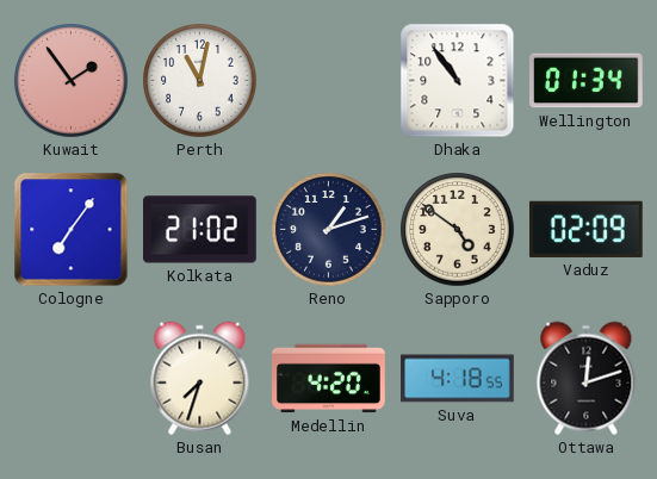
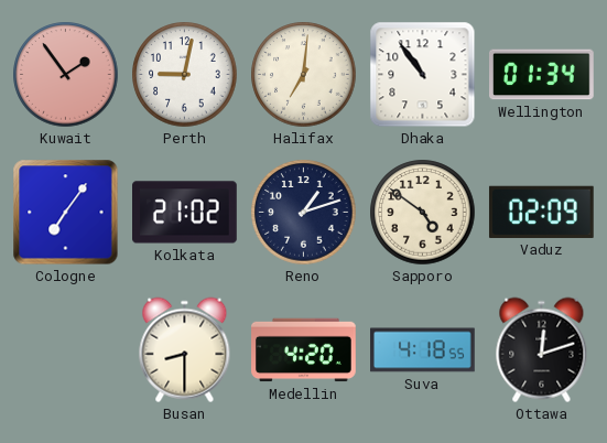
Perth: 11:02 -> 9:02
Halifax: none -> 7:01
Busan: 7:33 -> 8:30
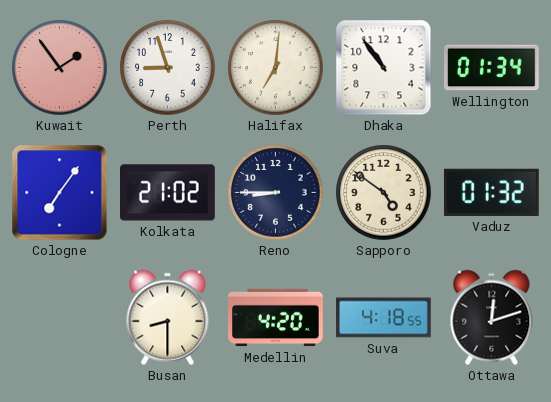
Perth: 9:02 -> 8:57
Reno: 1:12 -> 8:45
Vaduz: 02:09 -> 01:32
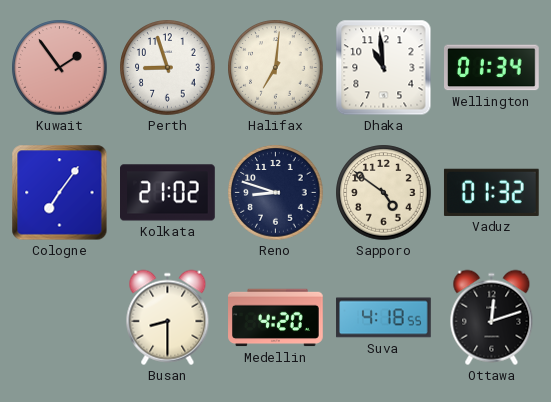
Dhaka: 10:54 -> 10:59
Reno: 8:45 -> 8:48
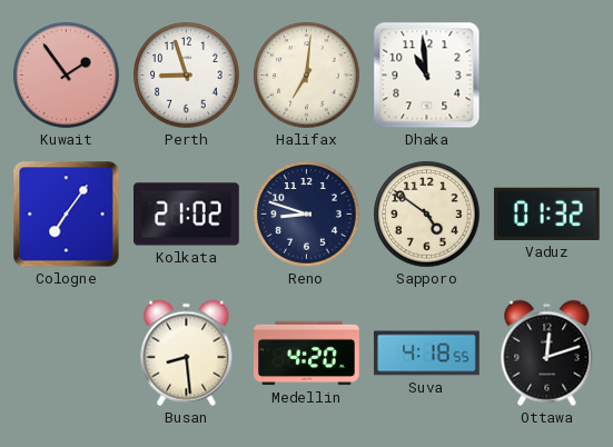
Wellington: 01:34 -> none
Busan: 8:30 -> 8:29
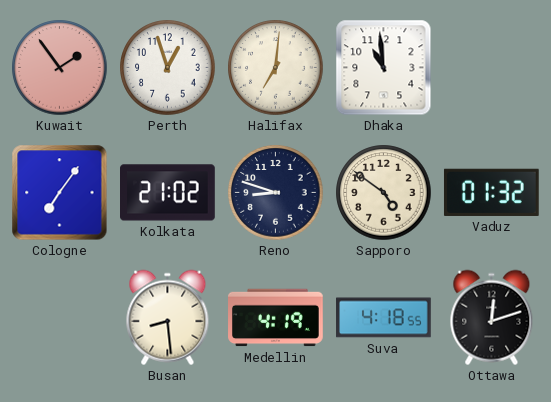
Perth: 8:57 -> 12:57
Medellin: 4:20 -> 4:19
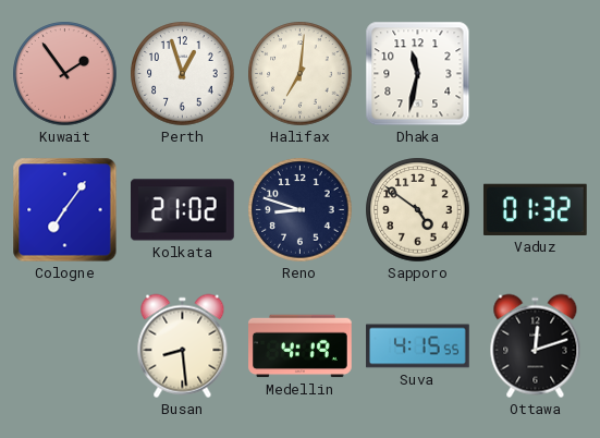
Dhaka: 10:59 -> 11:32
Suva: 4:18 -> 4:15
